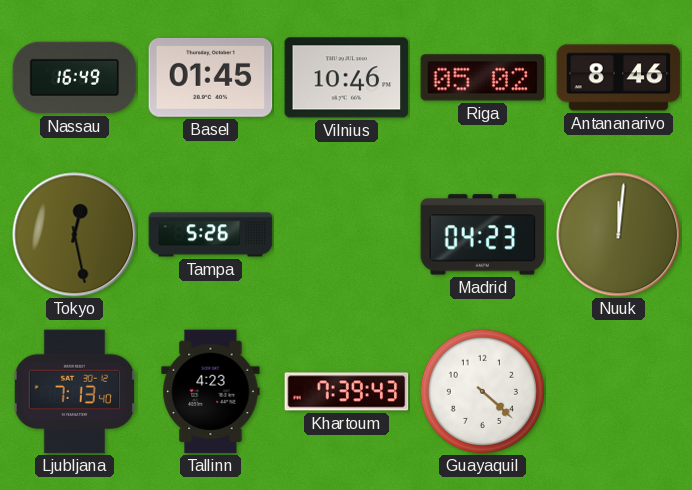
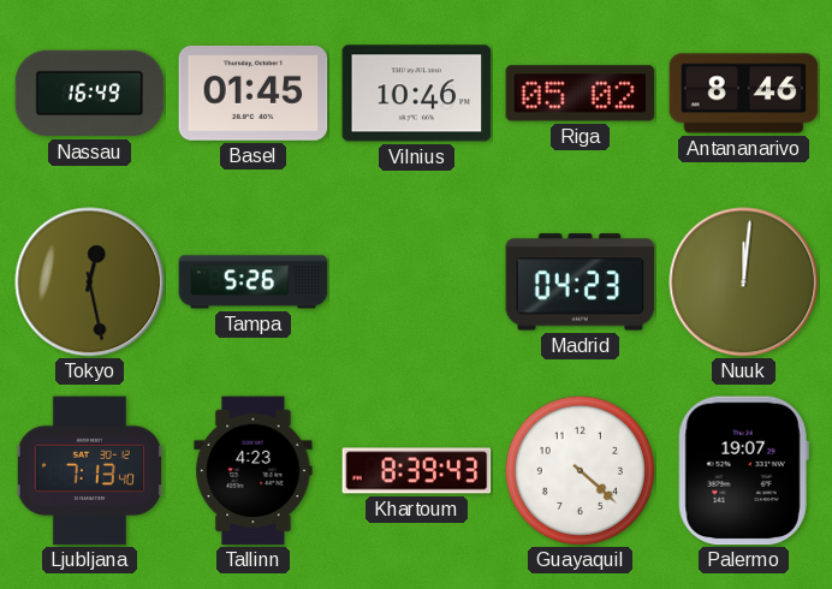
Khartoum: 7:39 -> 8:39
Palermo: none -> 19:07
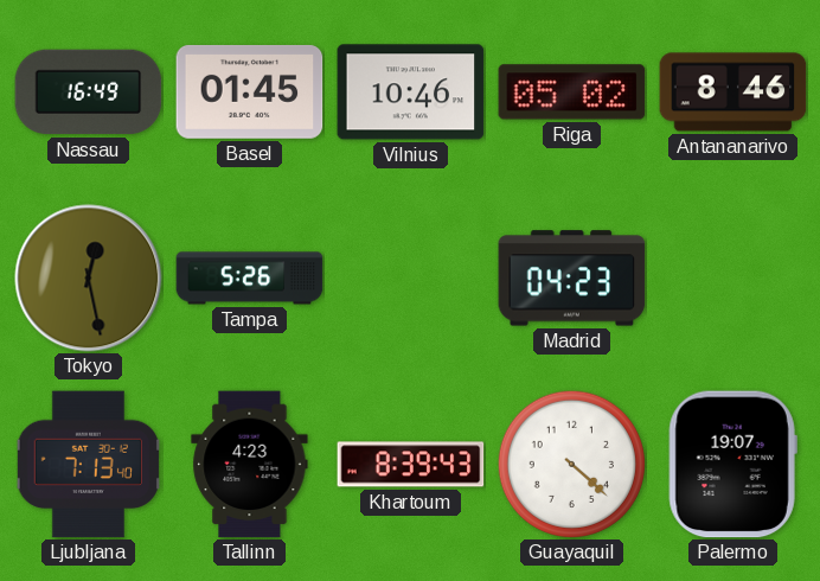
Nuuk: 12:01 -> none
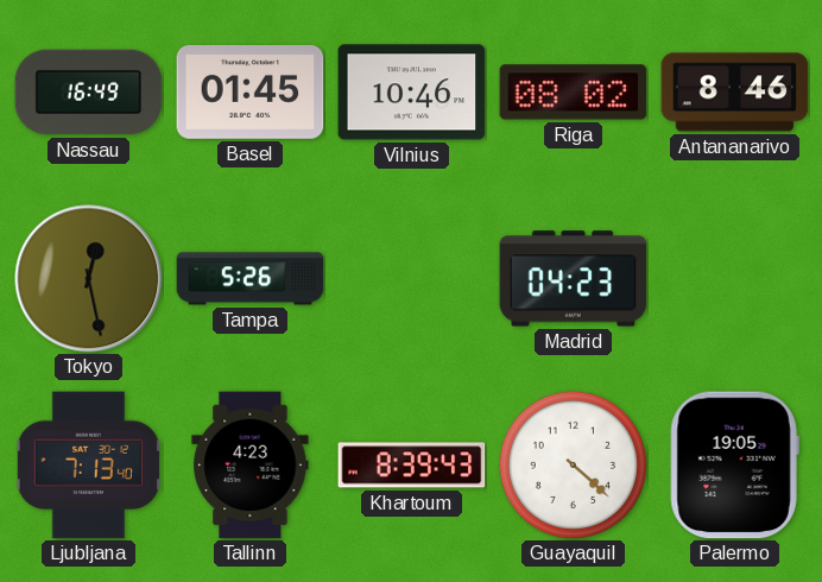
Riga: 05:02 -> 08:02
Palermo: 19:07 -> 19:05
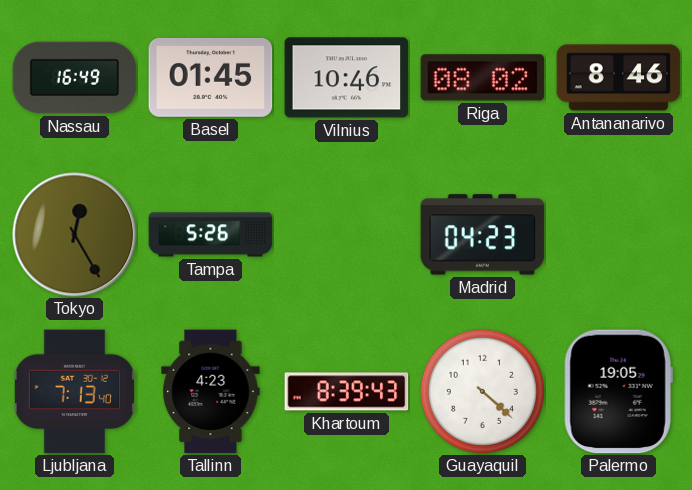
Tokyo: 12:28 -> 12:25
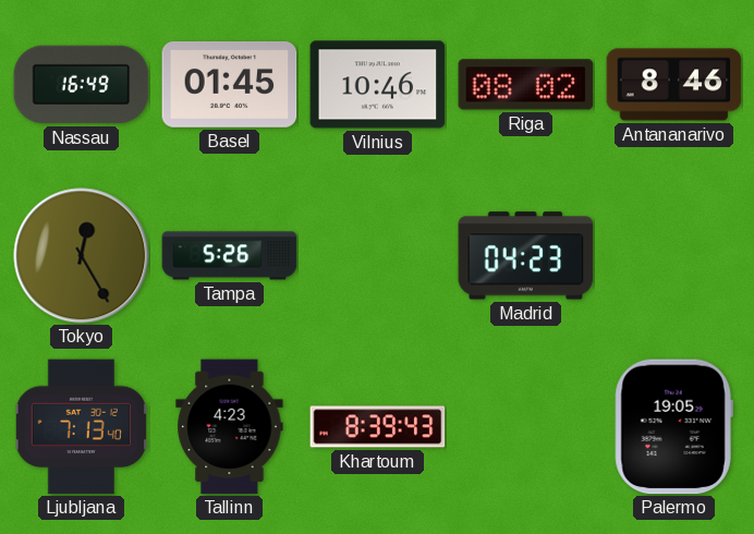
Guayaquil: 4:22 -> none
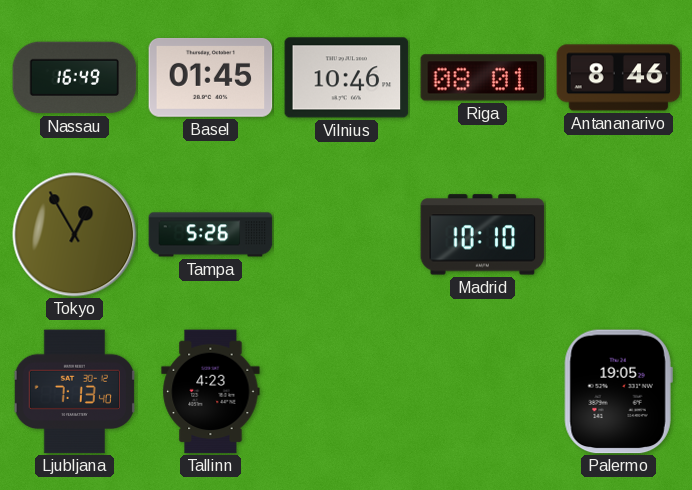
Riga: 08:02 -> 08:01
Tokyo: 12:25 -> 12:55
Madrid: 04:23 -> 10:10
Khartoum: 8:39 -> none
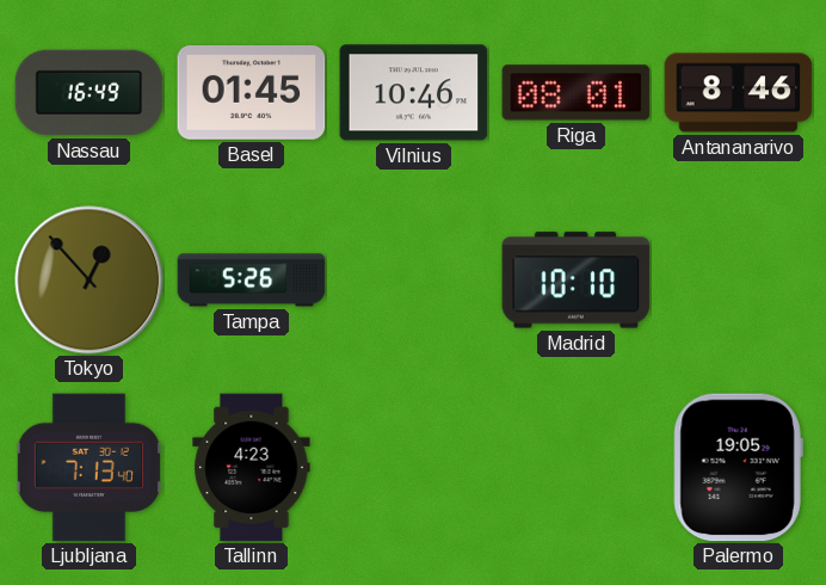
Tokyo: 12:55 -> 12:53
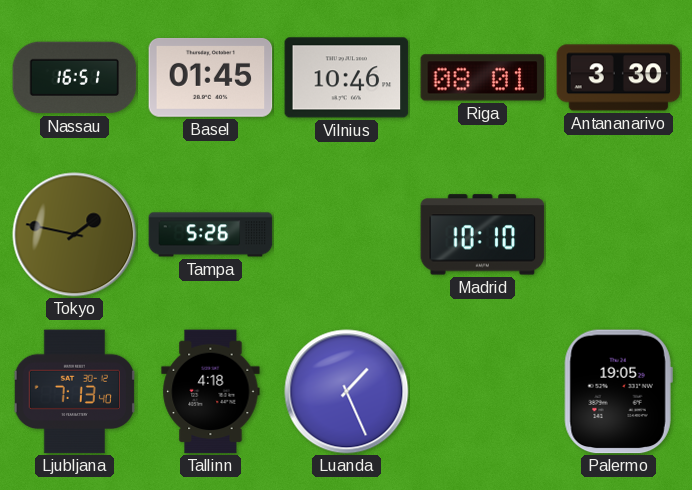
Nassau: 16:49 -> 16:51
Antananarivo: 8:46 -> 3:30
Tokyo: 12:53 -> 1:47
Tallinn: 4:23 -> 4:18
Luanda: none -> 1:26
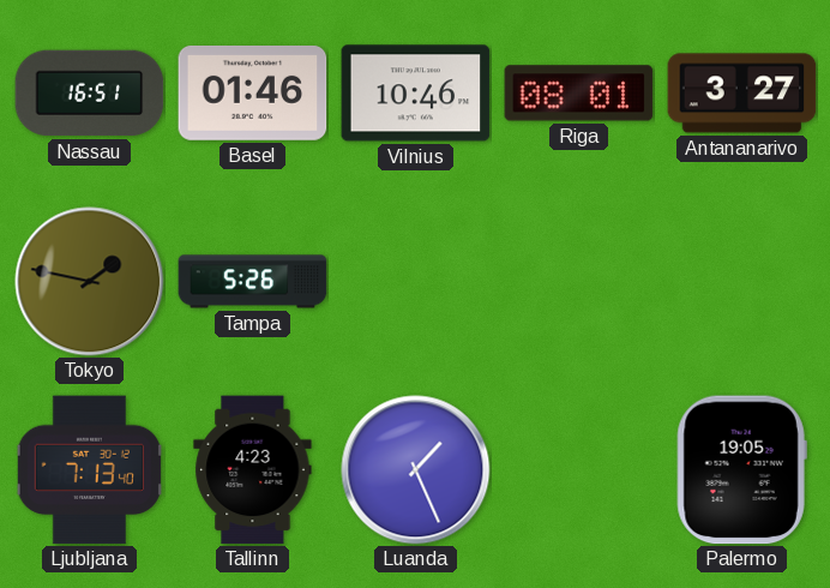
Basel: 01:45 -> 01:46
Antananarivo: 3:30 -> 3:27
Madrid: 10:10 -> none
Tallinn: 4:18 -> 4:23
